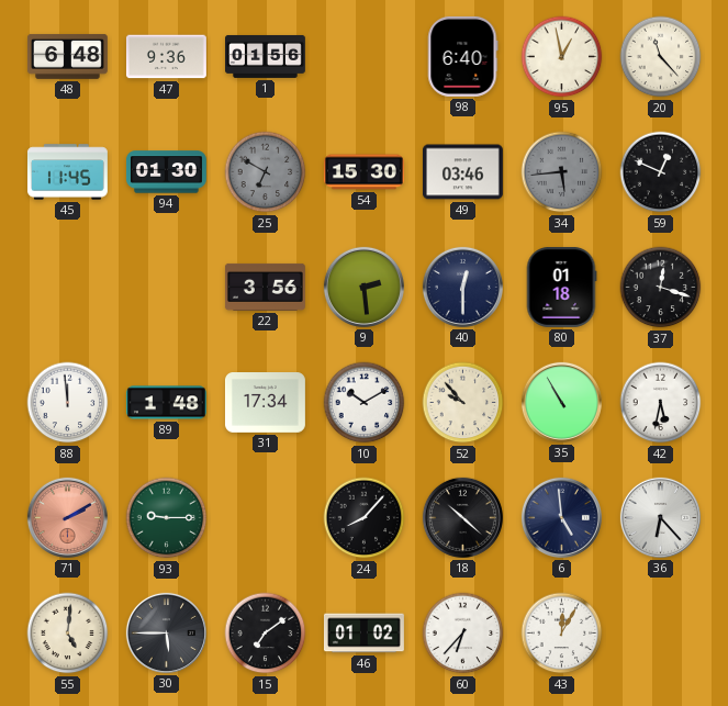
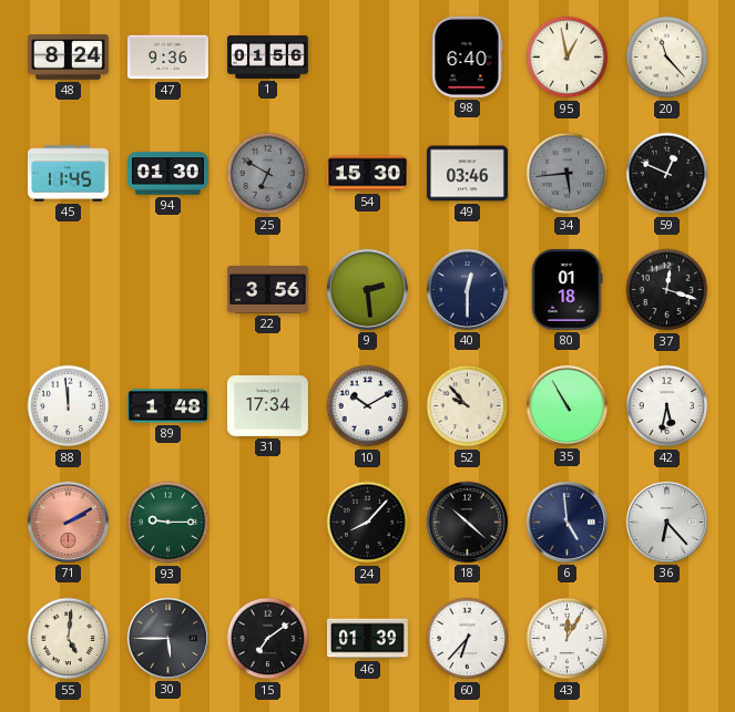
48: 6:48 -> 8:24
46: 01:02 -> 01:39
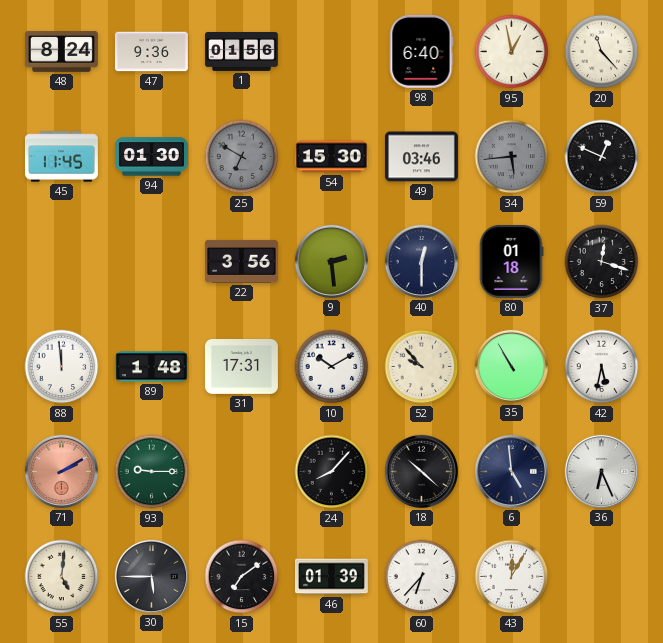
31: 17:34 -> 17:31
36: 6:23 -> 6:26
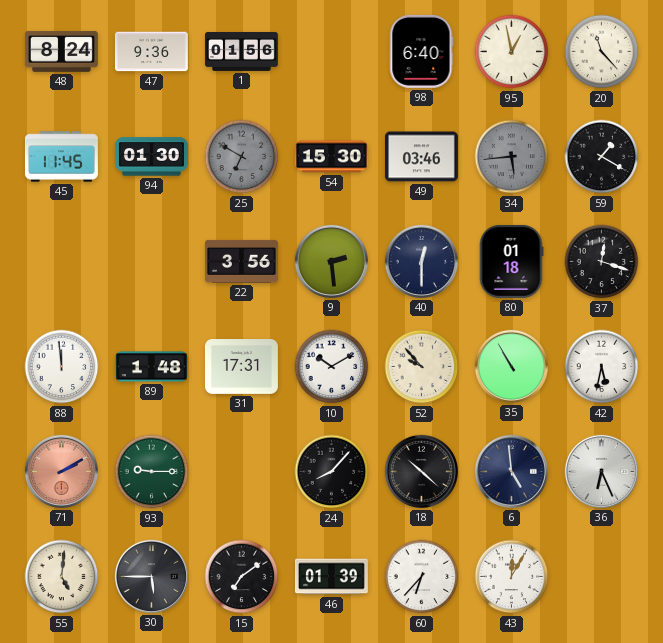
59: 12:49 -> 1:20
